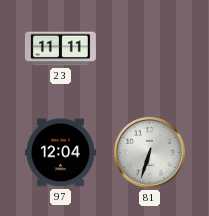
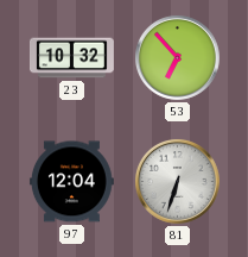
23: 11:11 -> 10:32
53: none -> 6:53
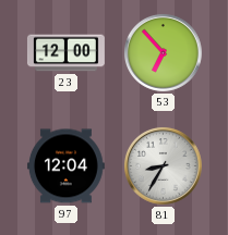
23: 10:32 -> 12:00
81: 6:33 -> 8:35
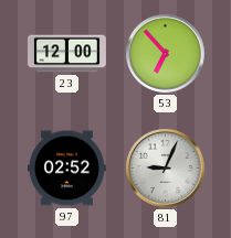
97: 12:04 -> 02:52
81: 8:35 -> 9:04
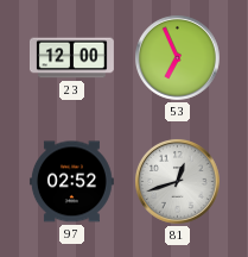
53: 6:53 -> 6:56
81: 9:04 -> 12:42
